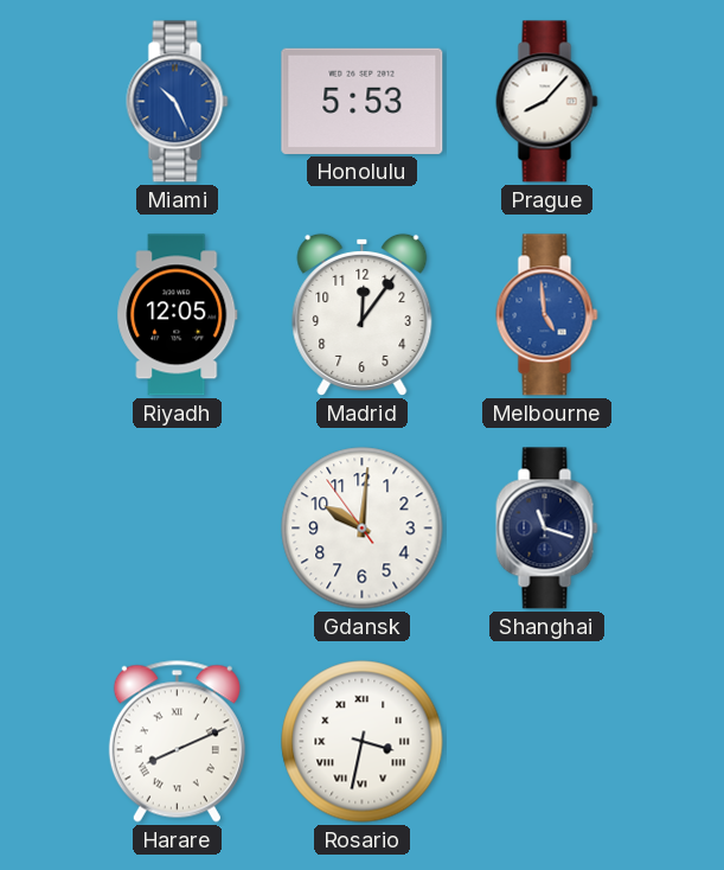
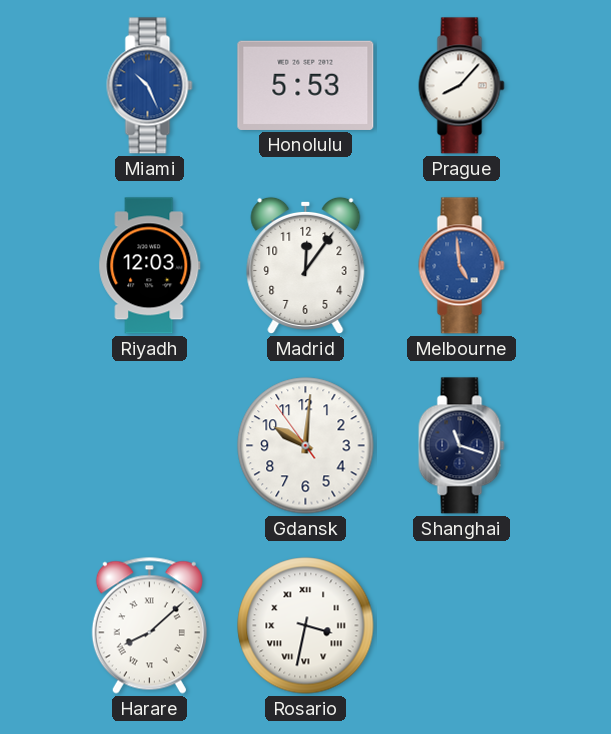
Riyadh: 12:05 -> 12:03
Harare: 8:11 -> 8:08
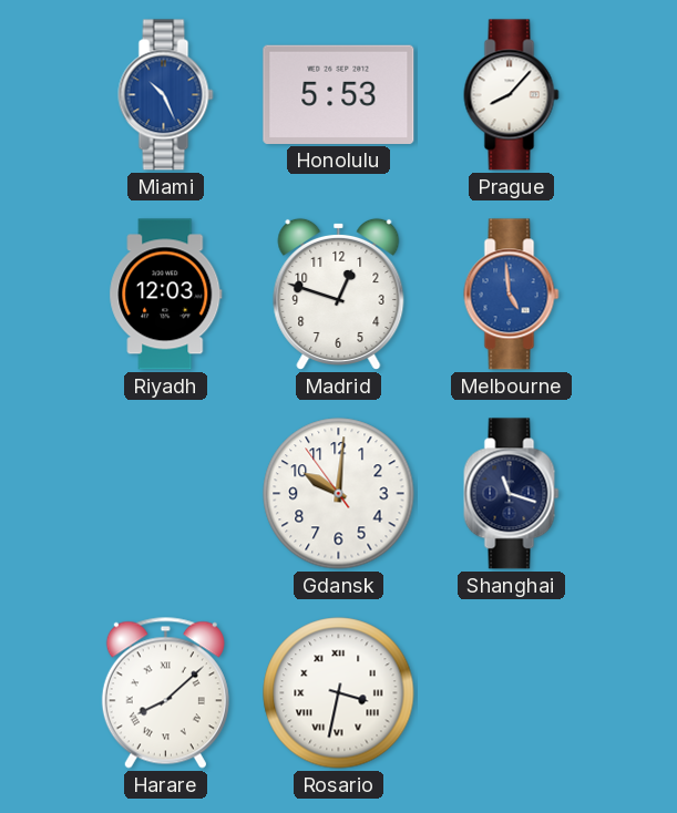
Madrid: 12:06 -> 12:48
